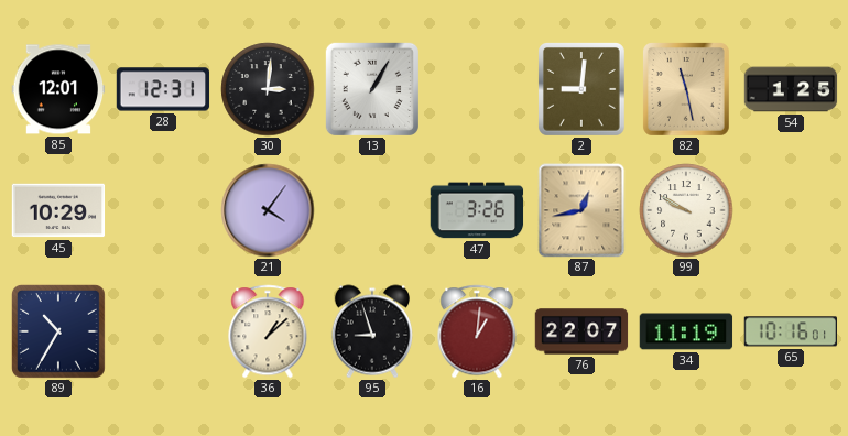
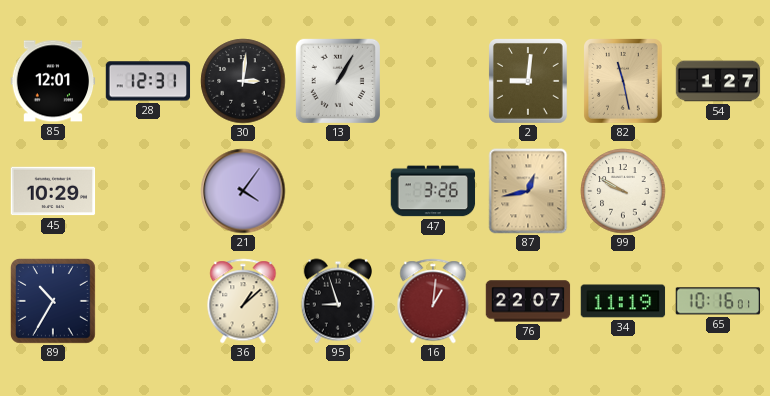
54: 1:25 -> 1:27
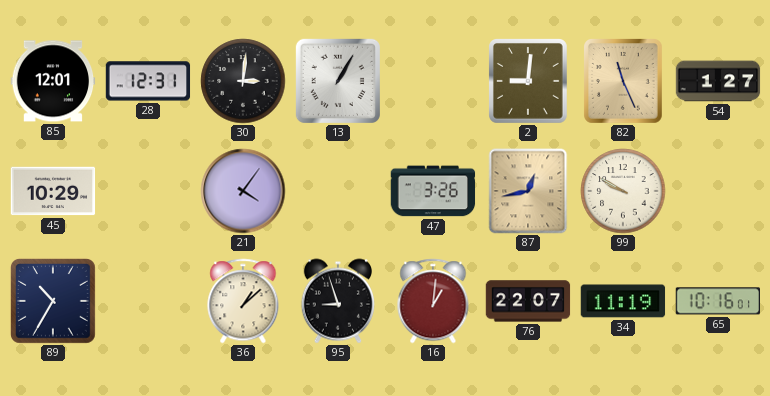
82: 11:28 -> 11:26
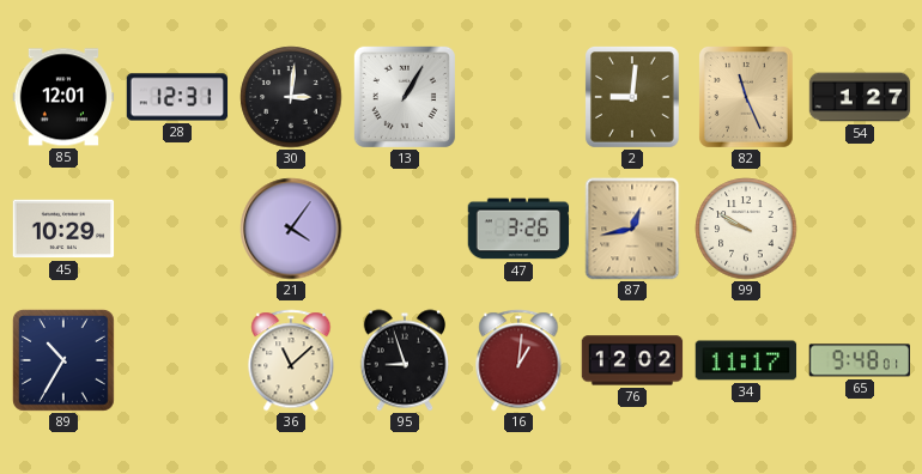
36: 1:08 -> 11:08
76: 22:07 -> 12:02
34: 11:19 -> 11:17
65: 10:16 -> 9:48
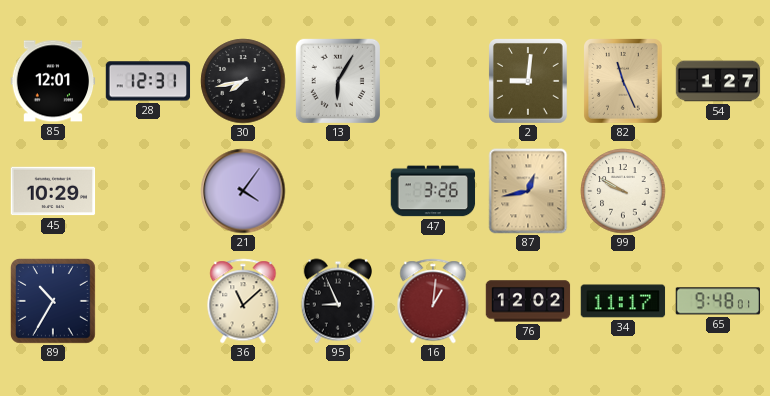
30: 3:01 -> 7:43
13: 1:05 -> 6:05
95: 8:57 -> 8:56
